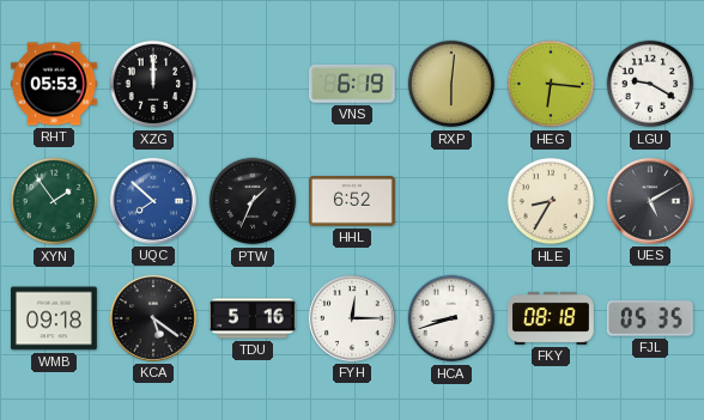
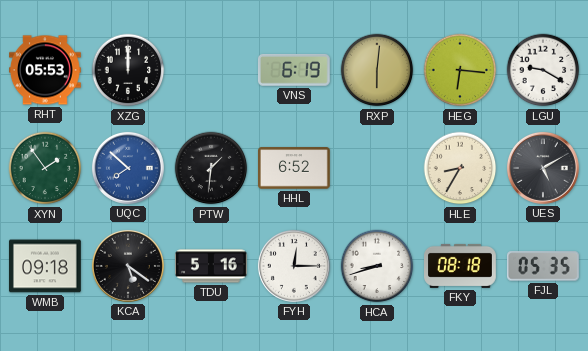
PTW: 1:34 -> 1:31
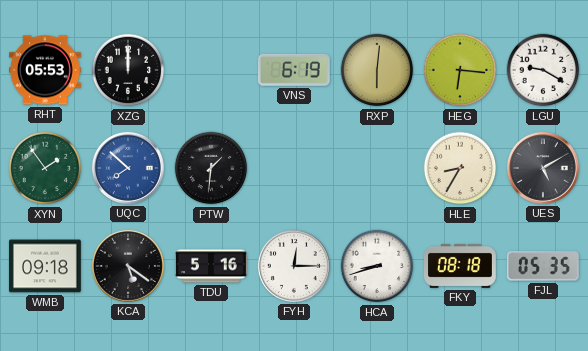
HHL: 6:52 -> none
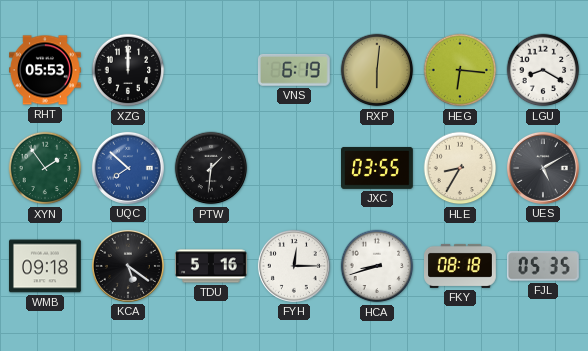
LGU: 9:20 -> 8:20
JXC: none -> 03:55
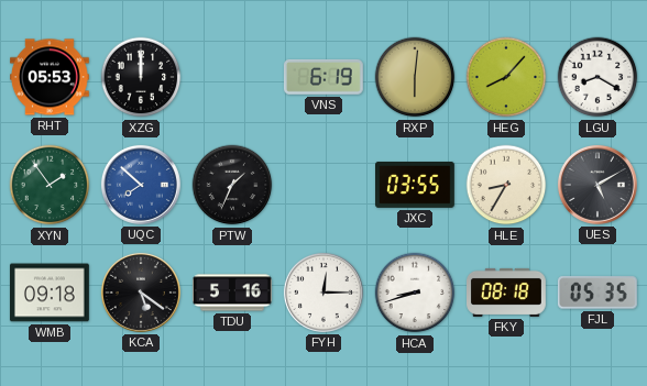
HEG: 6:16 -> 8:07
PTW: 1:31 -> 1:34
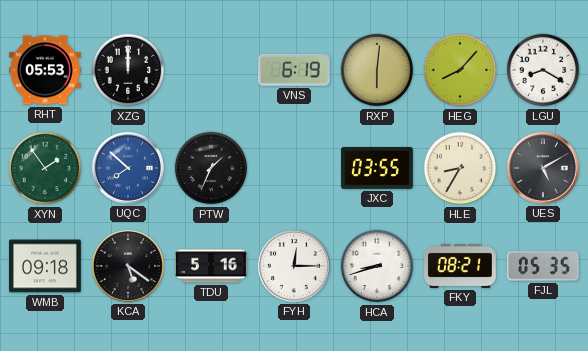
FKY: 08:18 -> 08:21
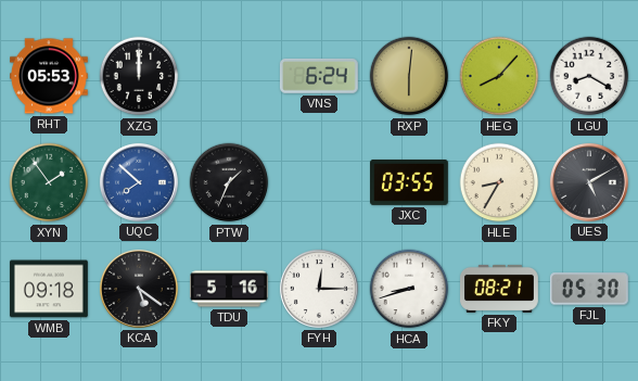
VNS: 6:19 -> 6:24
FJL: 05:35 -> 05:30
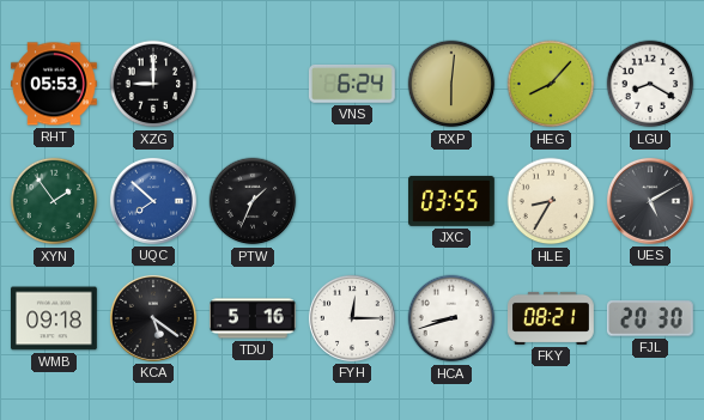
XZG: 12:00 -> 9:00
FJL: 05:30 -> 20:30
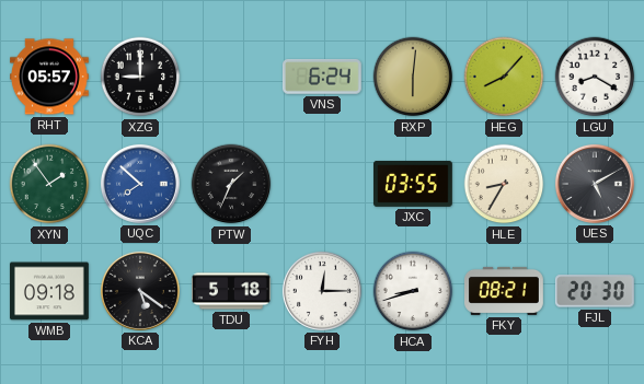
RHT: 05:53 -> 05:57
TDU: 5:16 -> 5:18
